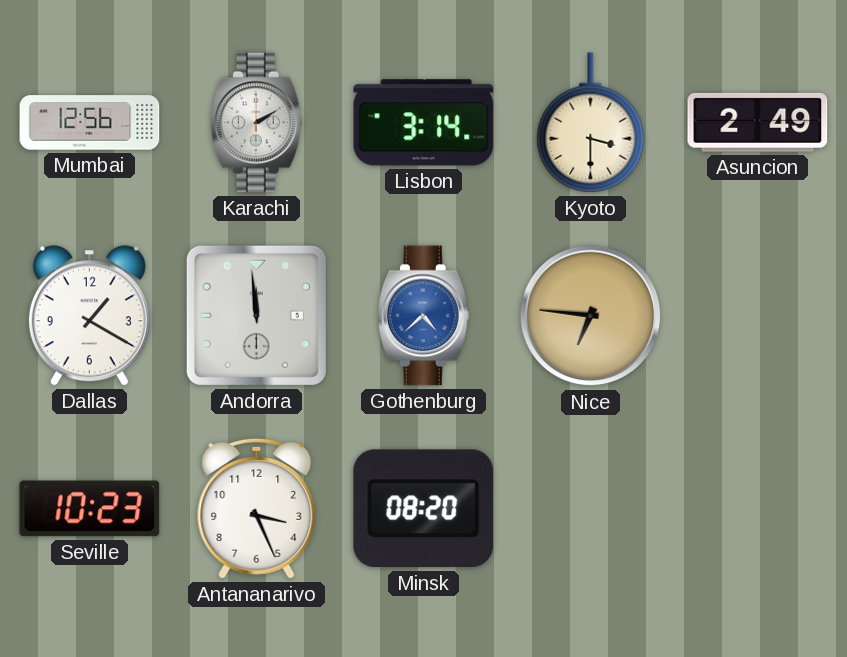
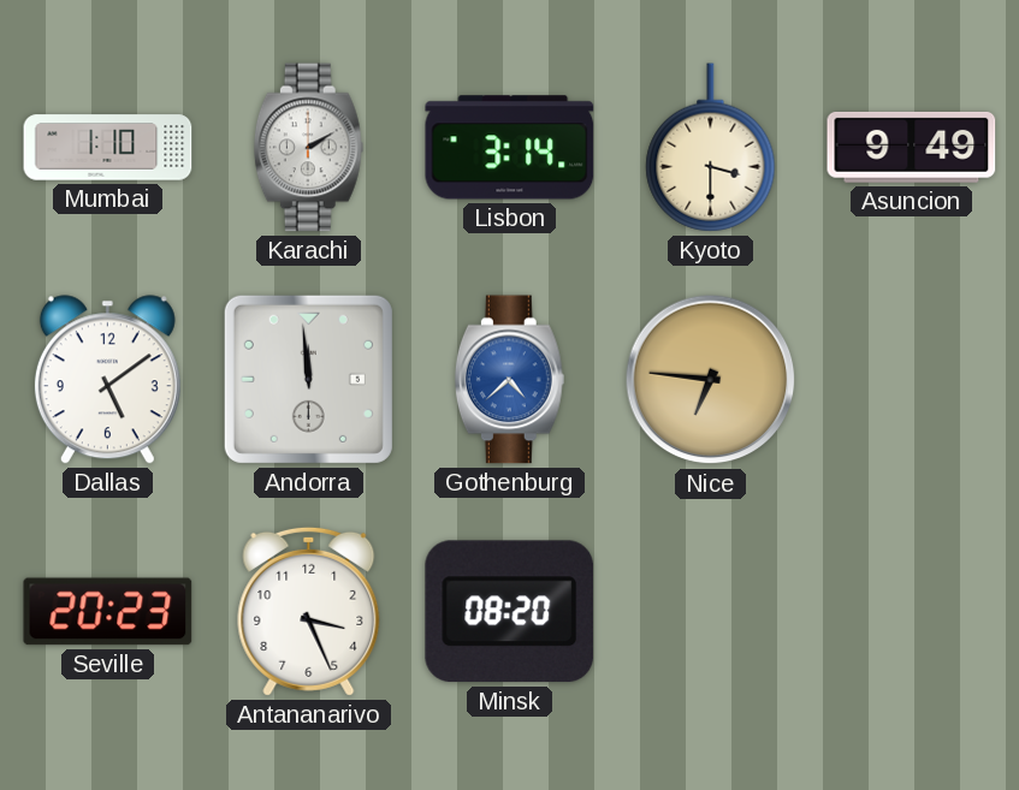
Mumbai: 12:56 -> 1:10
Asuncion: 2:49 -> 9:49
Dallas: 1:20 -> 5:09
Seville: 10:23 -> 20:23
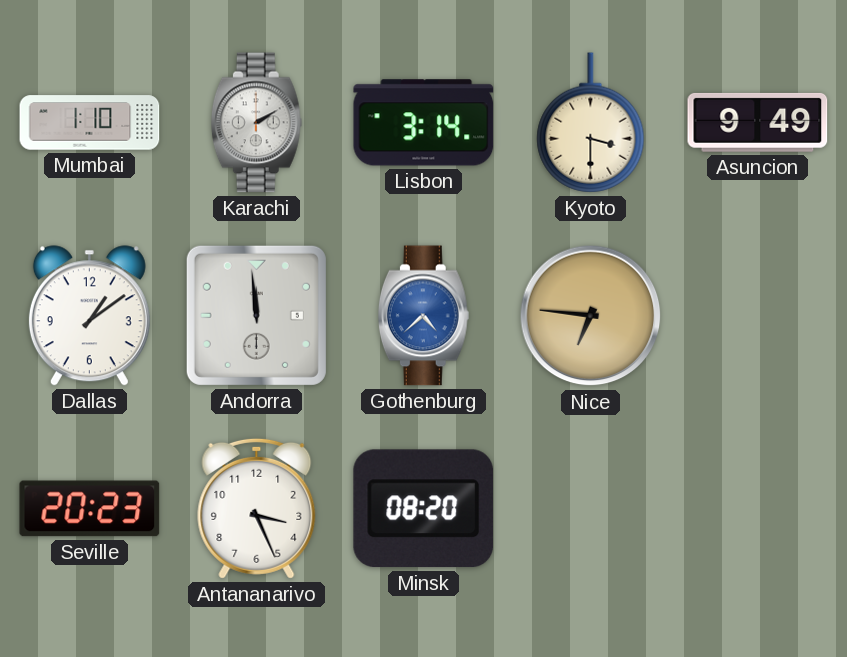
Dallas: 5:09 -> 1:09
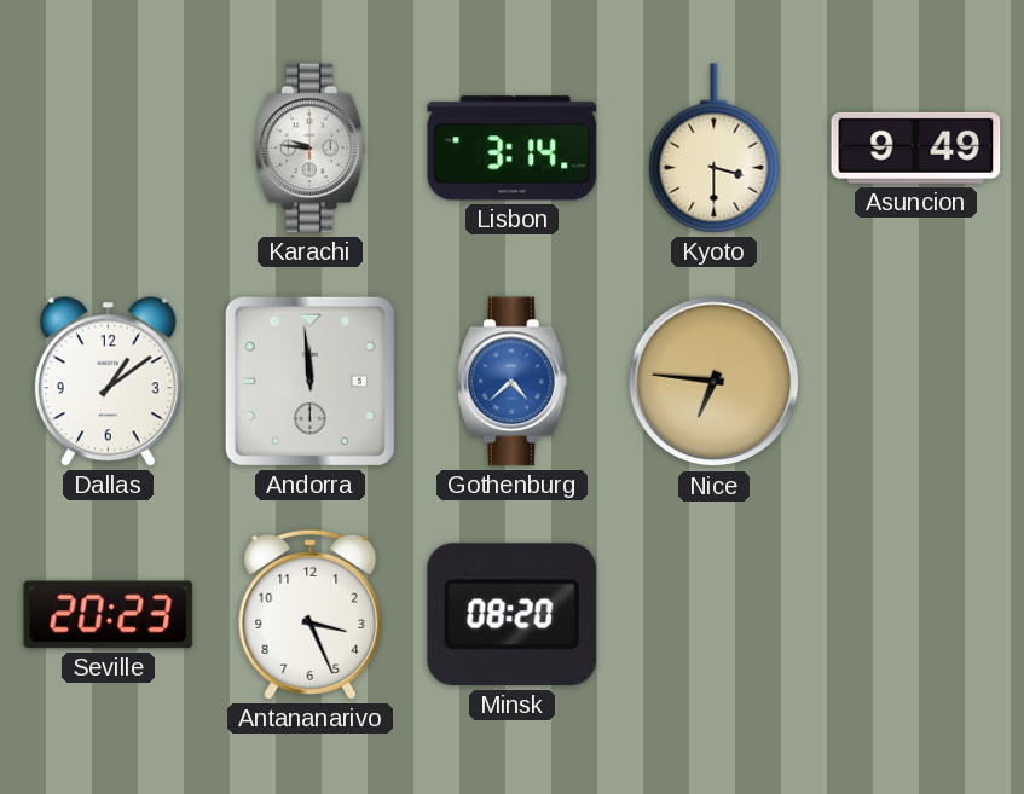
Mumbai: 1:10 -> none
Karachi: 2:10 -> 9:46
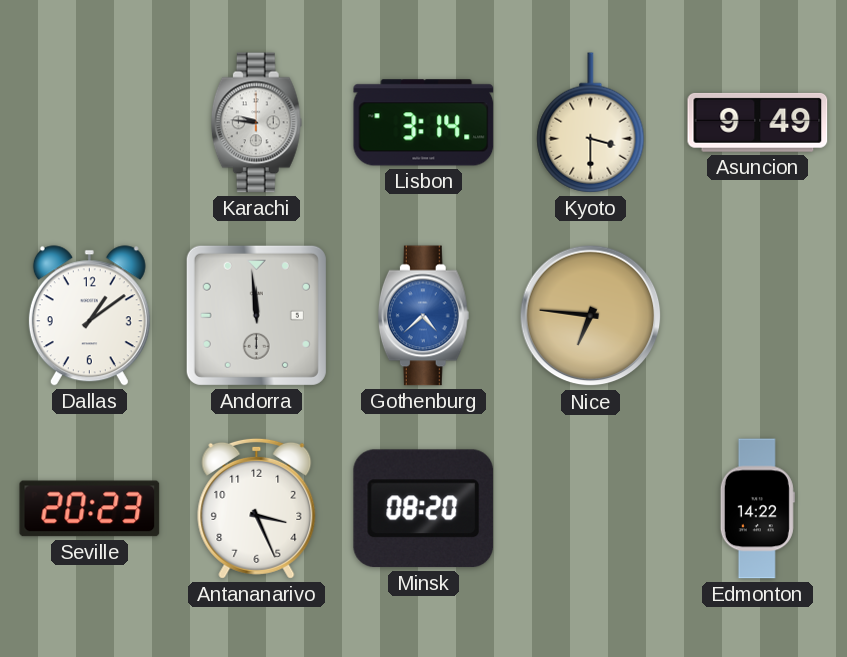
Edmonton: none -> 14:22
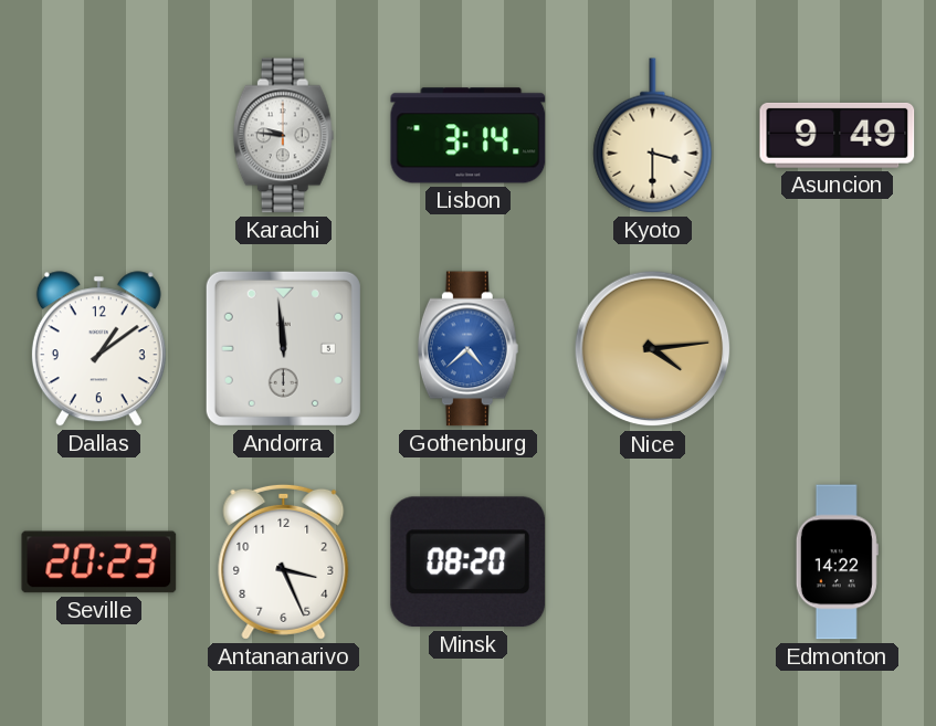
Nice: 6:46 -> 4:14
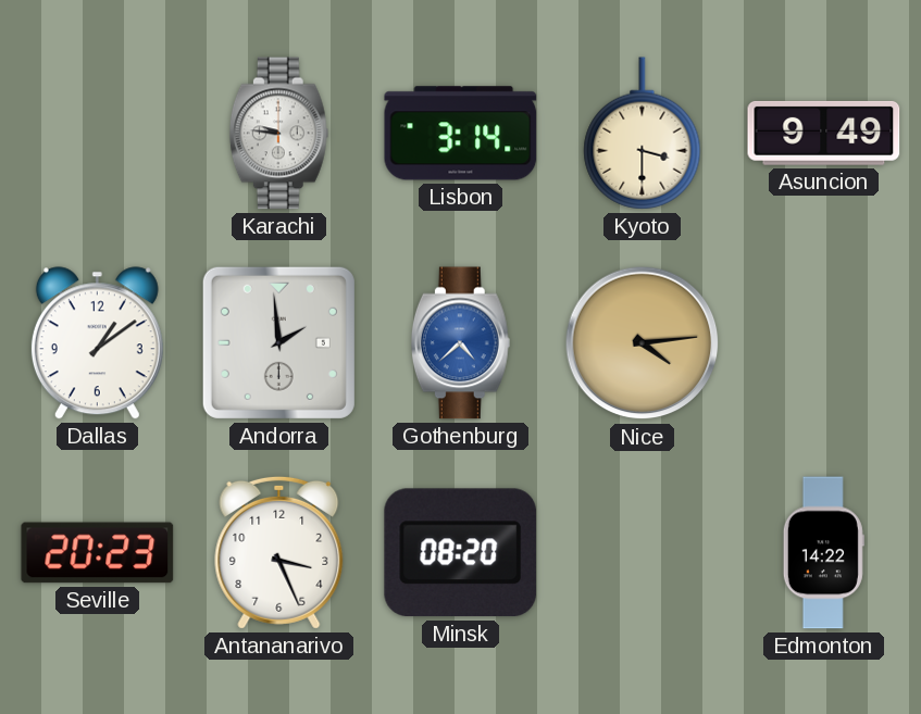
Andorra: 11:59 -> 1:59
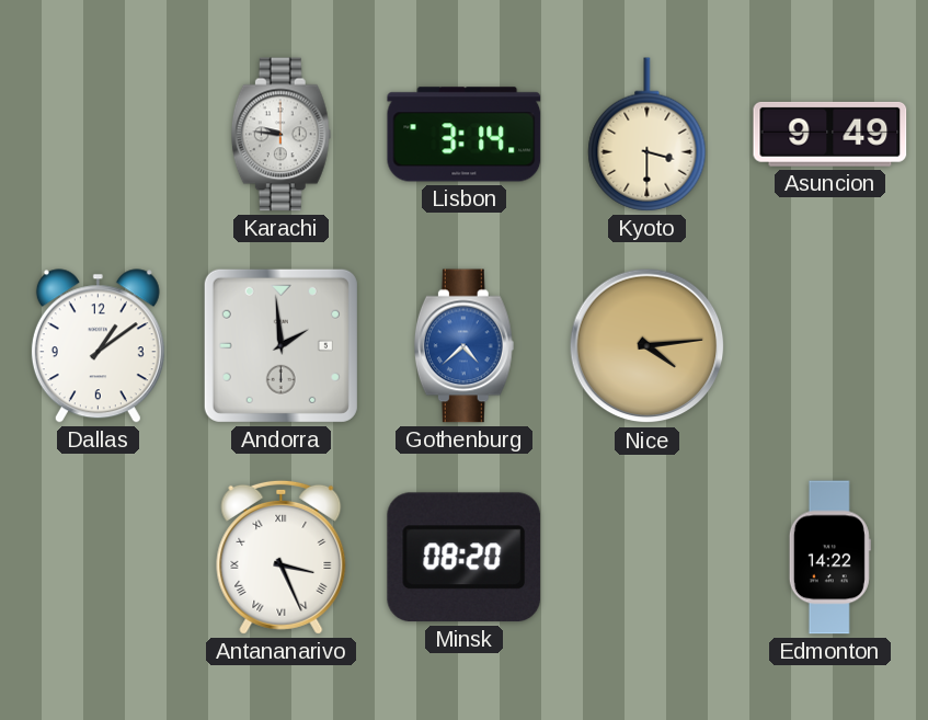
Seville: 20:23 -> none
Antananarivo numerals: Arabic -> Roman
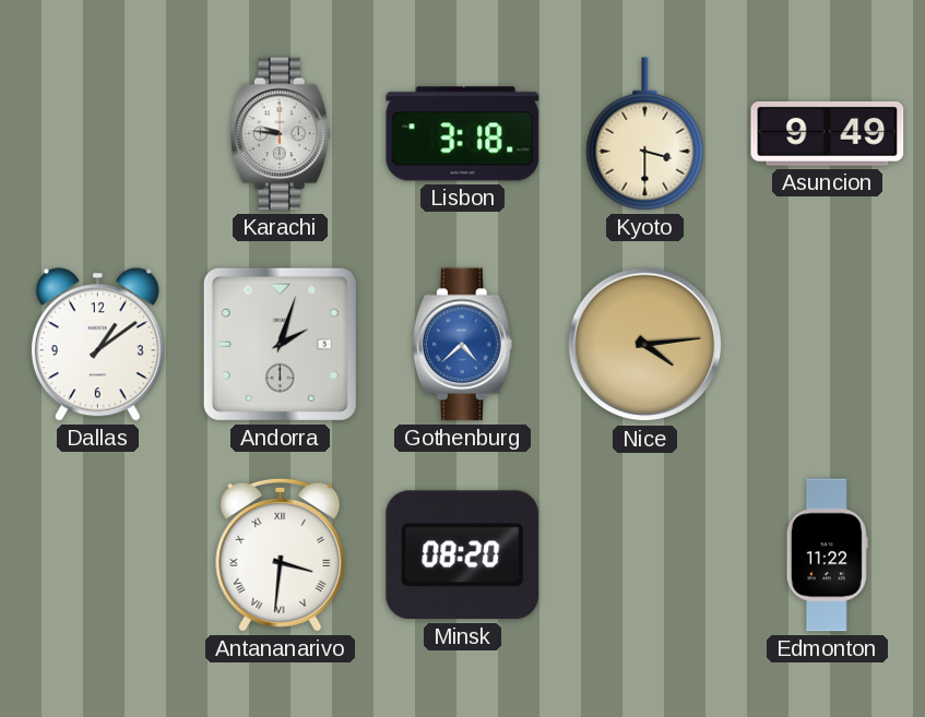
Lisbon: 3:14 -> 3:18
Andorra: 1:59 -> 2:03
Antananarivo: 3:26 -> 3:31
Edmonton: 14:22 -> 11:22
